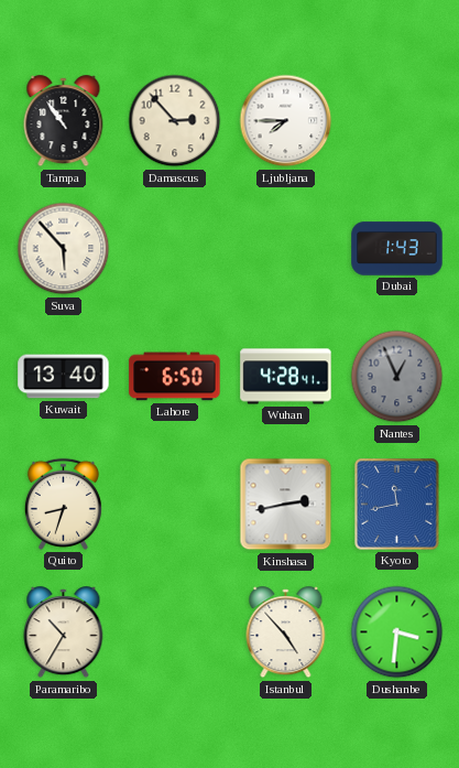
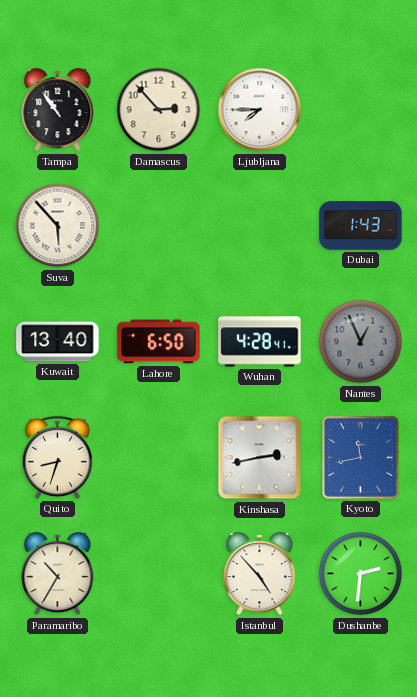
Dushanbe: 3:31 -> 2:31
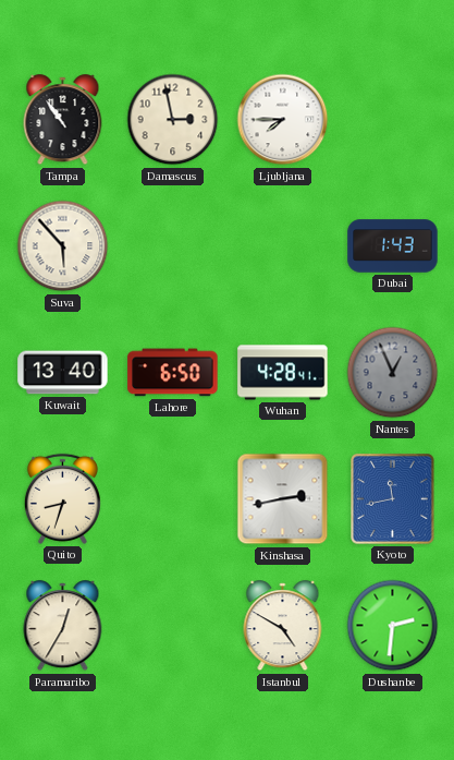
Damascus: 2:53 -> 2:58
Paramaribo: 10:35 -> 12:35
Istanbul: 4:53 -> 4:50
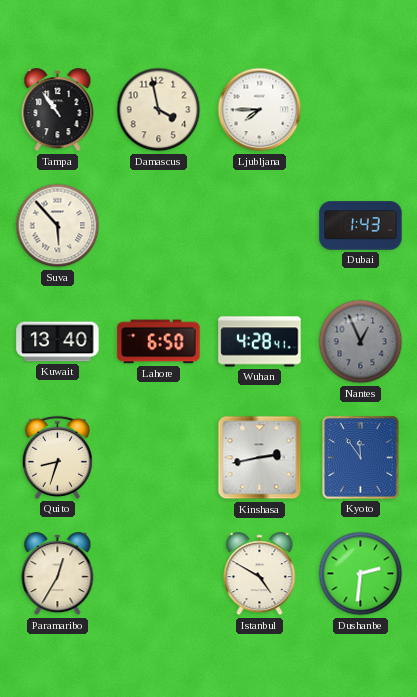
Damascus: 2:58 -> 3:58
Kyoto: 11:43 -> 11:54
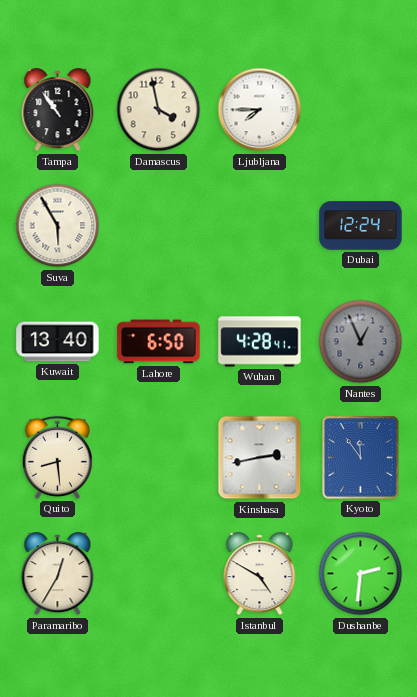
Suva: 5:53 -> 5:55
Dubai: 1:43 -> 12:24
Quito: 8:33 -> 8:29
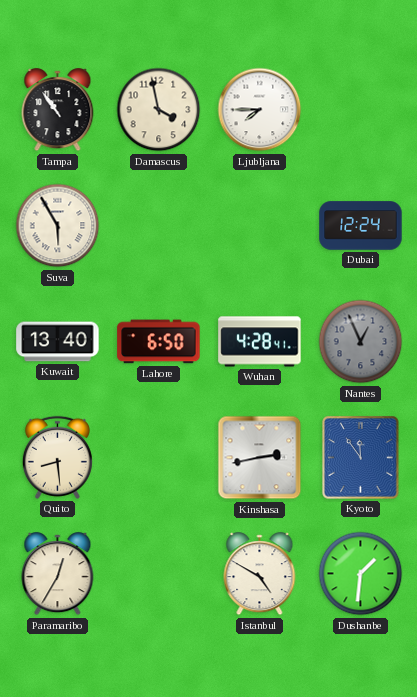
Dushanbe: 2:31 -> 1:31
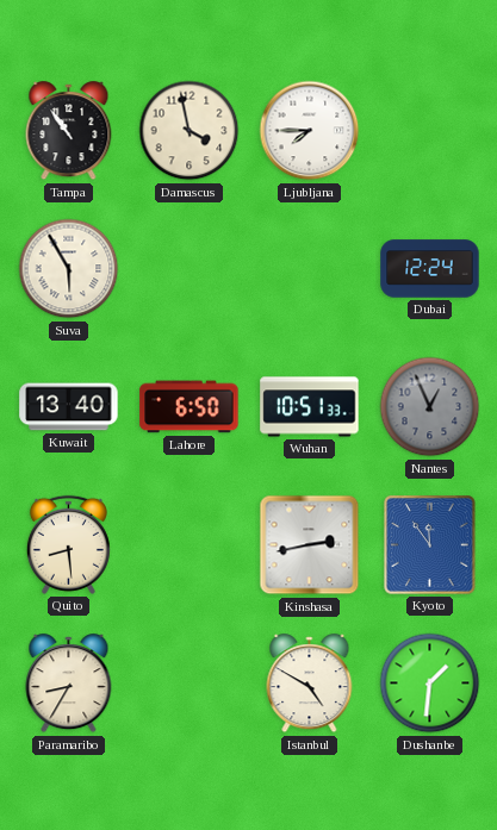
Wuhan: 4:28 -> 10:51
Paramaribo: 12:35 -> 8:35
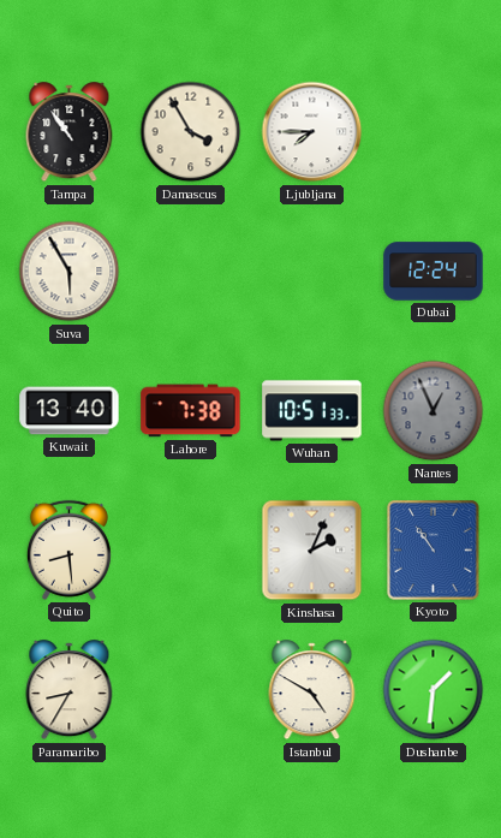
Damascus: 3:58 -> 3:55
Lahore: 6:50 -> 7:38
Kinshasa: 2:43 -> 2:04
Kyoto: 11:54 -> 10:54
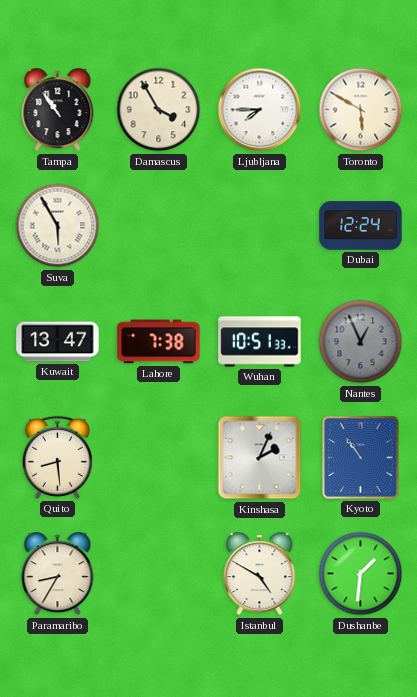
Toronto: none -> 5:50
Kuwait: 13:40 -> 13:47
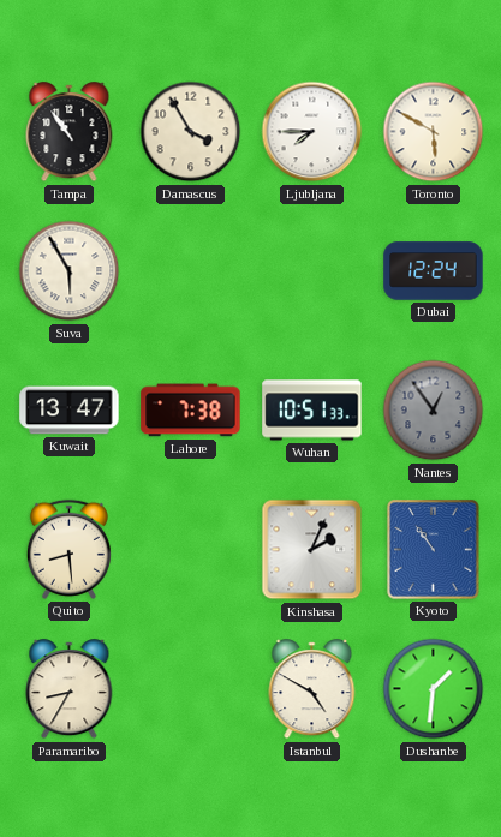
Nantes: 12:56 -> 12:54
